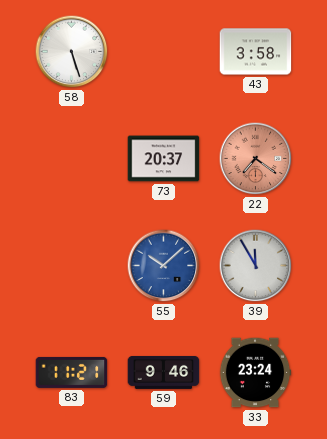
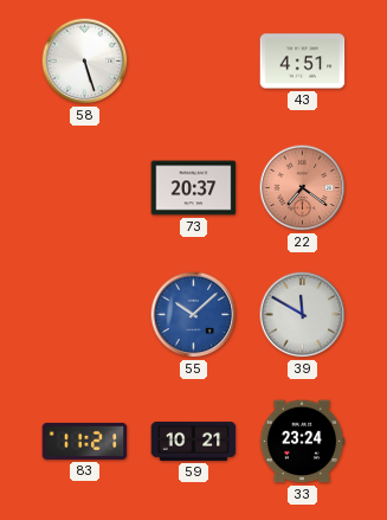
43: 3:58 -> 4:51
39: 11:55 -> 11:50
59: 9:46 -> 10:21
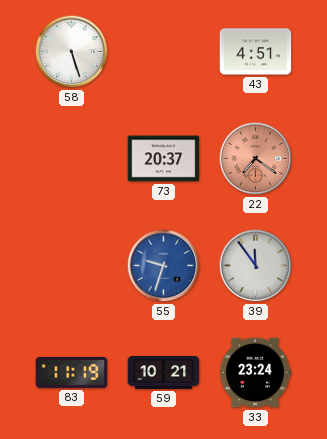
55: 10:08 -> 9:33
39: 11:50 -> 11:54
83: 11:21 -> 11:19
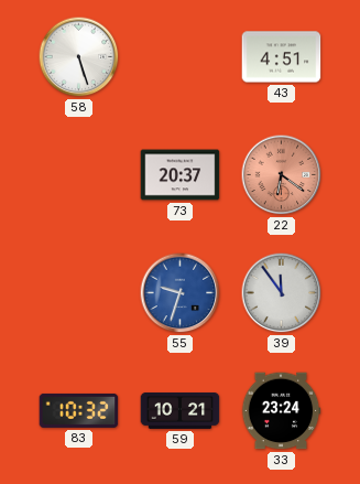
22: 7:21 -> 6:21
83: 11:19 -> 10:32
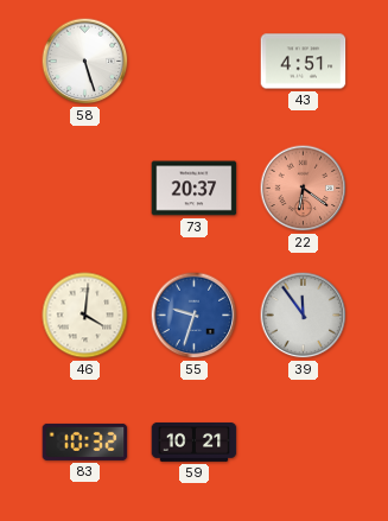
46: none -> 4:01
33: 23:24 -> none
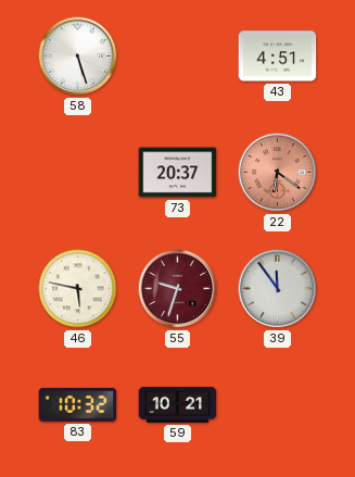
46: 4:01 -> 5:47
55 dial: blue -> burgundy
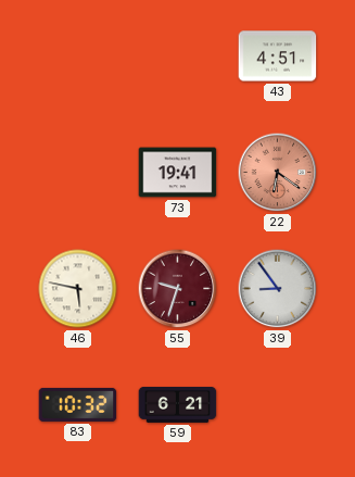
58: 5:27 -> none
73: 20:37 -> 19:41
39: 11:54 -> 8:54
59: 10:21 -> 6:21
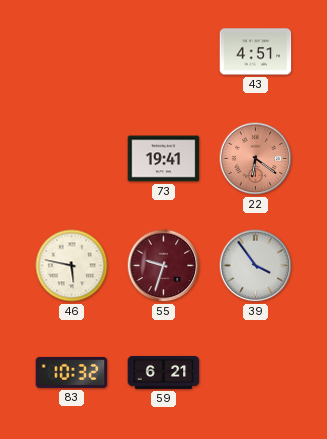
39: 8:54 -> 3:54
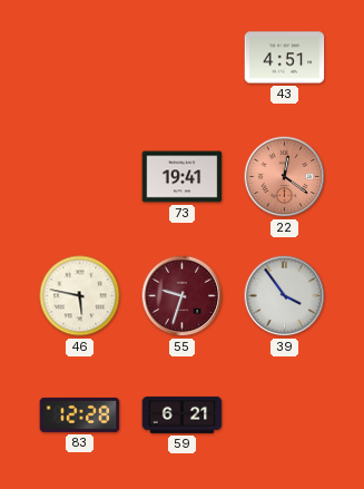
22: 6:21 -> 12:21
83: 10:32 -> 12:28
